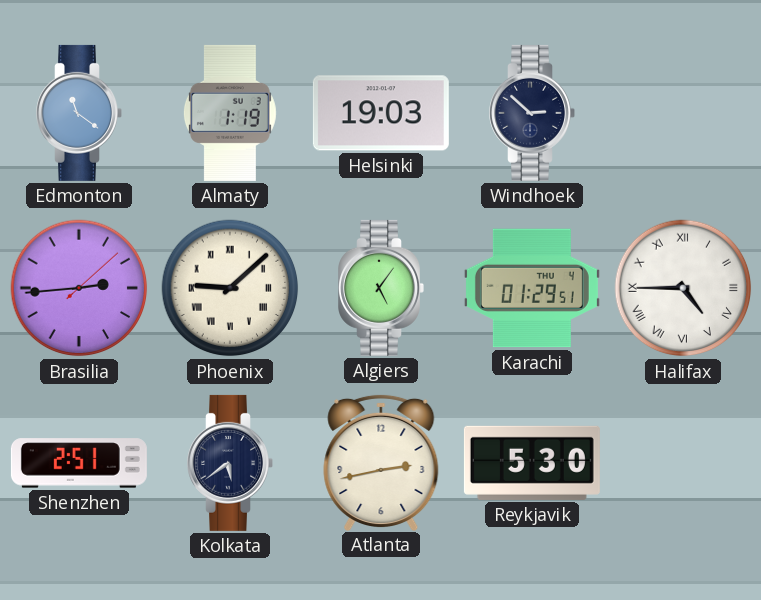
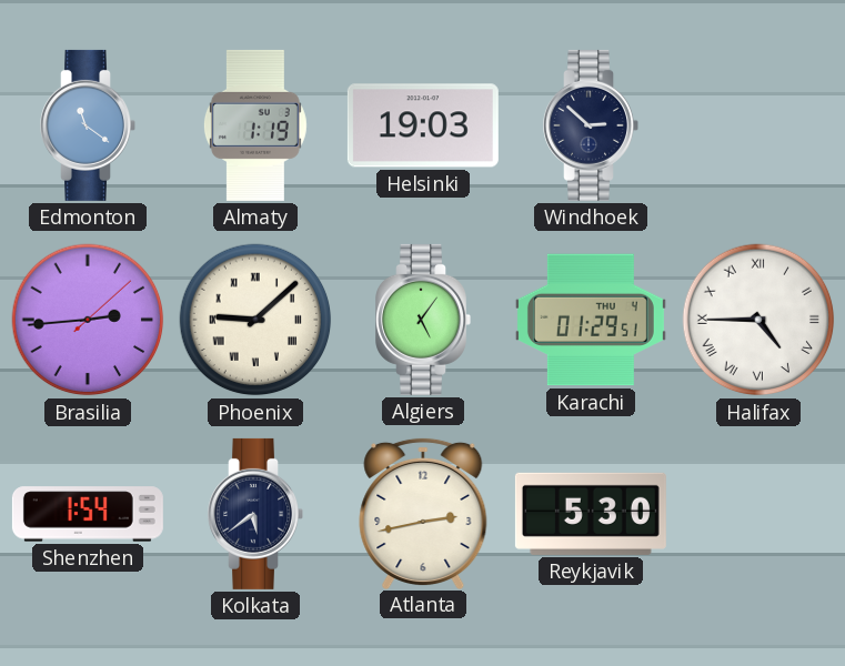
Shenzhen: 2:51 -> 1:54
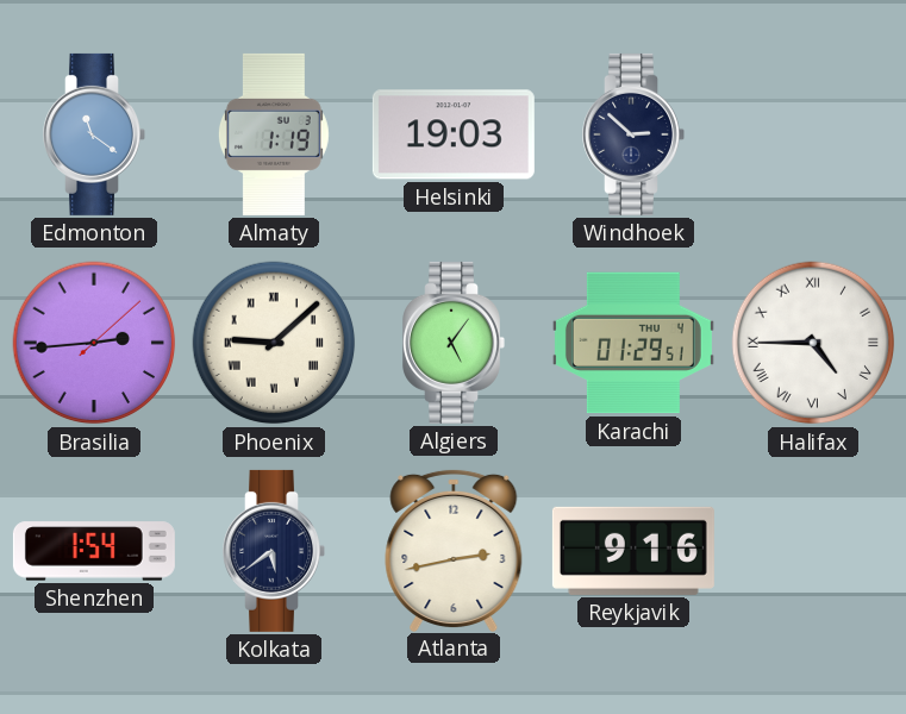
Reykjavik: 5:30 -> 9:16
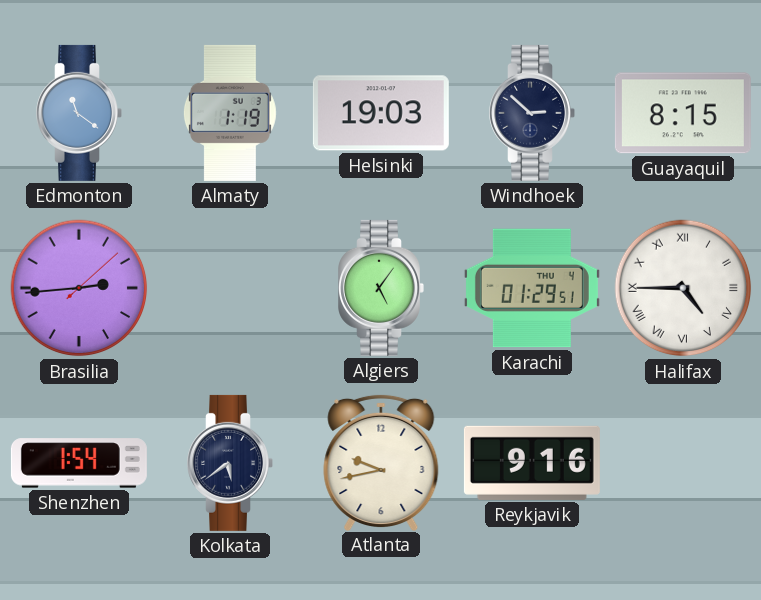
Guayaquil: none -> 8:15
Phoenix: 9:08 -> none
Atlanta: 2:43 -> 9:43
